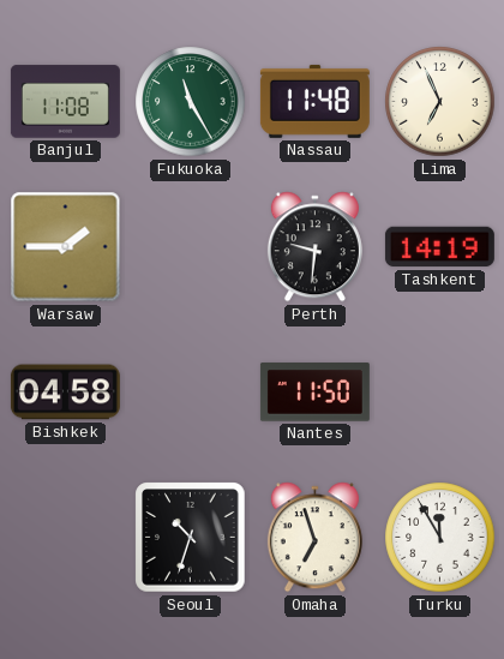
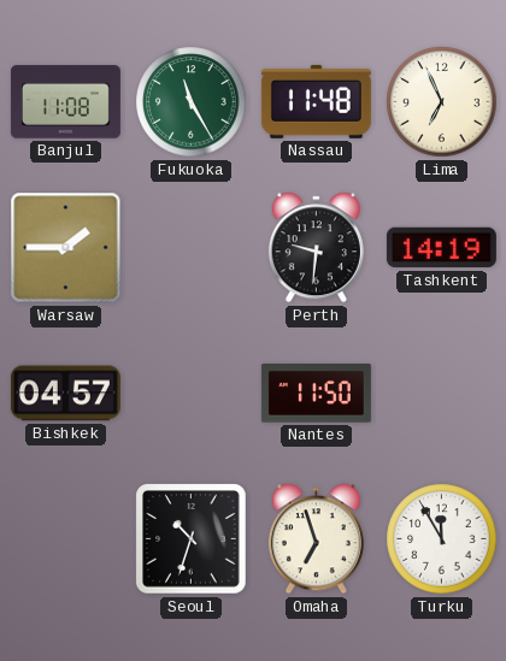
Bishkek: 04:58 -> 04:57
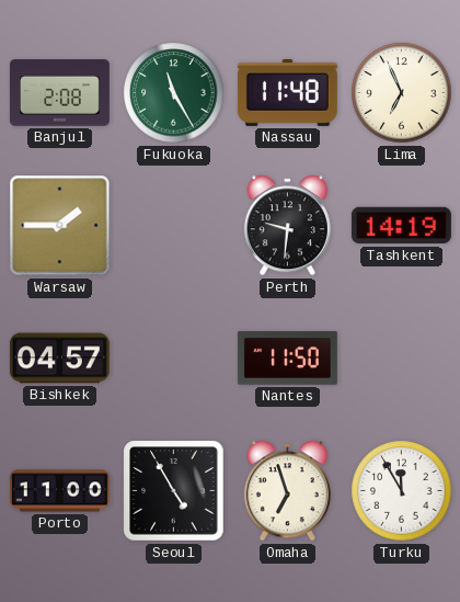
Banjul: 11:08 -> 2:08
Porto: none -> 11:00
Seoul: 10:33 -> 4:55
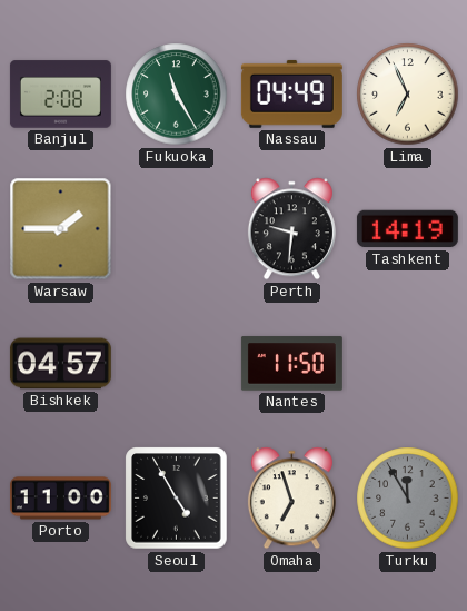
Nassau: 11:48 -> 04:49
Turku dial: white -> grey
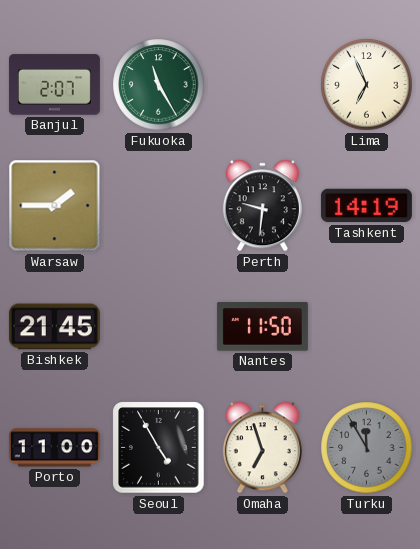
Banjul: 2:08 -> 2:07
Nassau: 04:49 -> none
Bishkek: 04:57 -> 21:45
